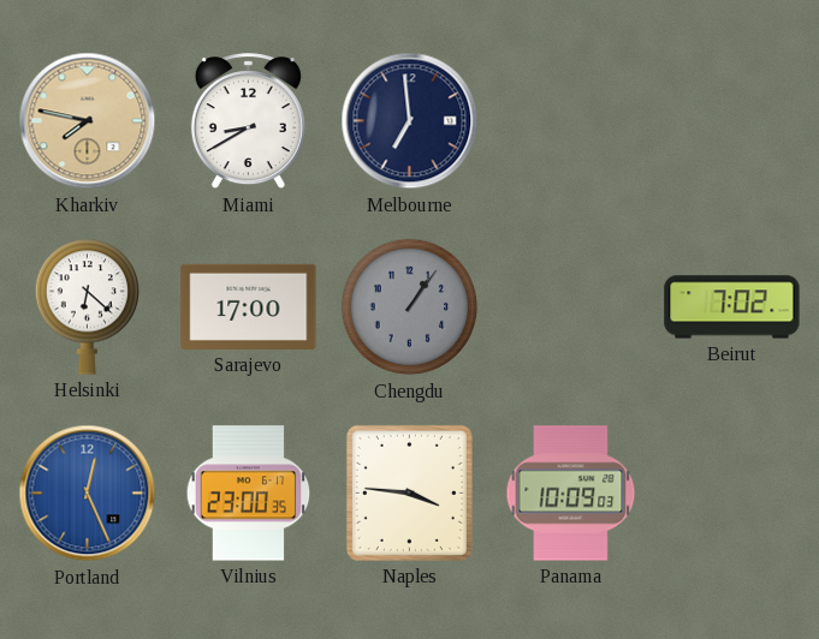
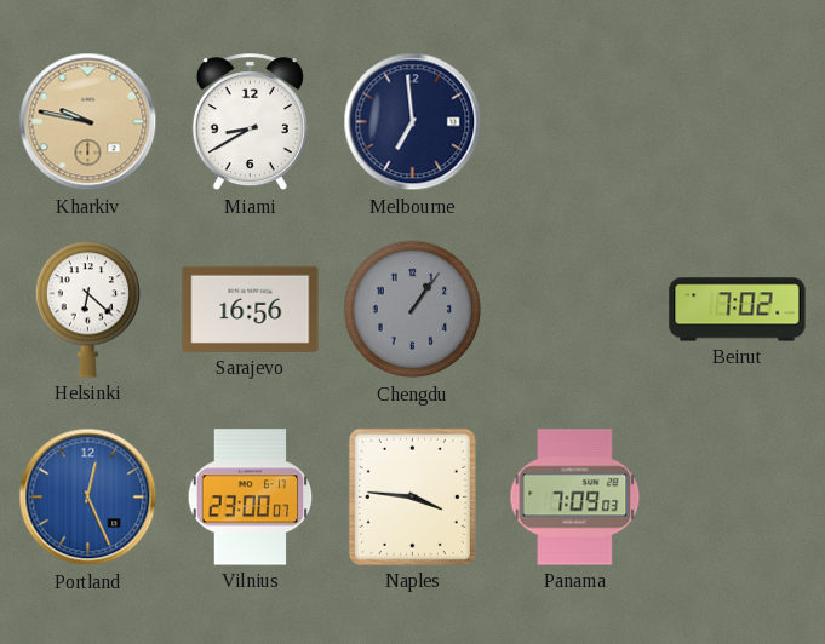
Kharkiv: 7:47 -> 9:47
Sarajevo: 17:00 -> 16:56
Vilnius: 23:00:35 -> 23:00:07
Panama: 10:09 -> 7:09
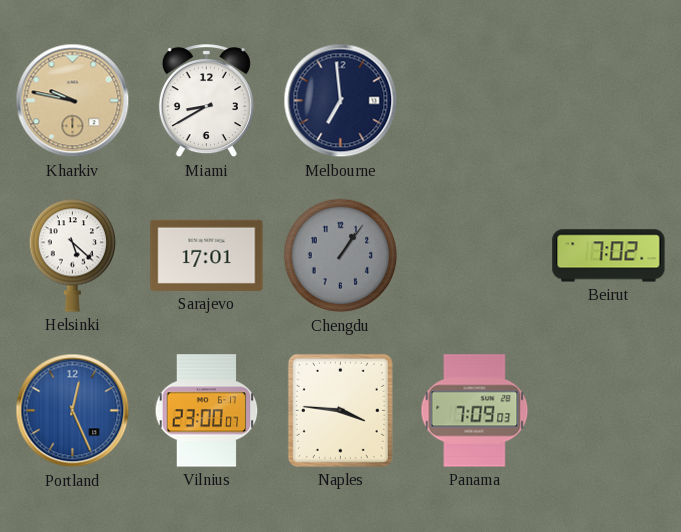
Helsinki: 6:22 -> 5:22
Sarajevo: 16:56 -> 17:01
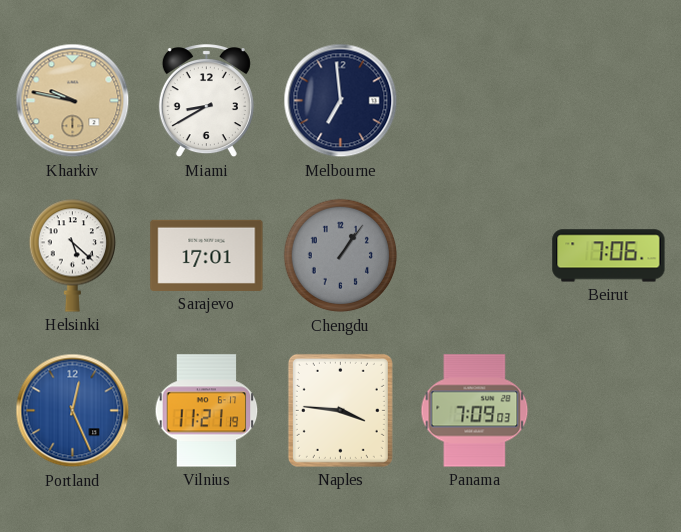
Beirut: 7:02 -> 7:06
Vilnius: 23:00 -> 11:21
